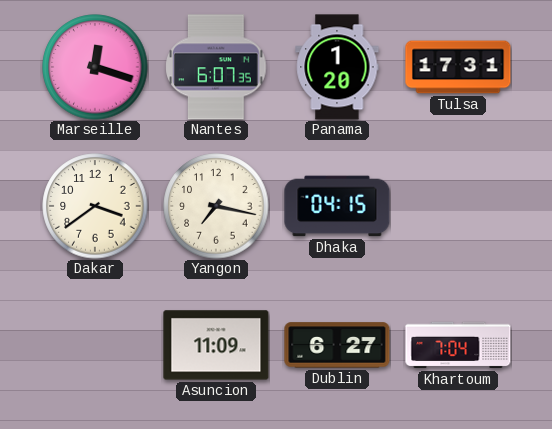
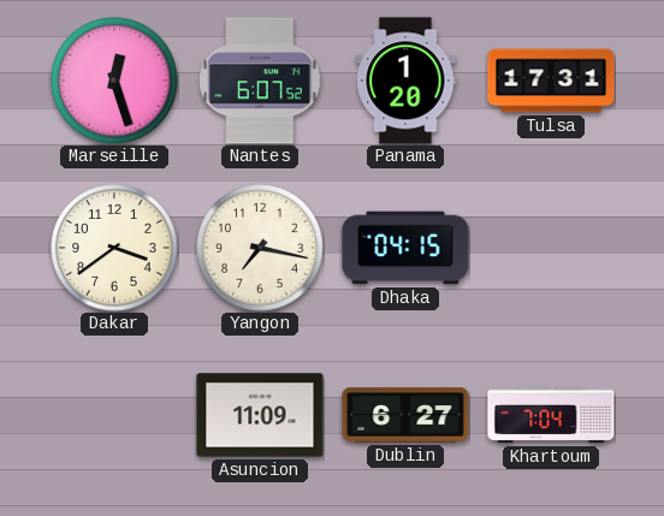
Marseille: 12:18 -> 12:27
Nantes: 6:07:35 -> 6:07:52
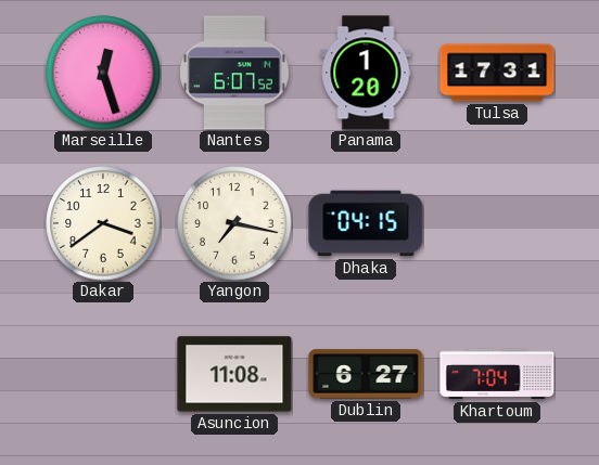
Asuncion: 11:09 -> 11:08
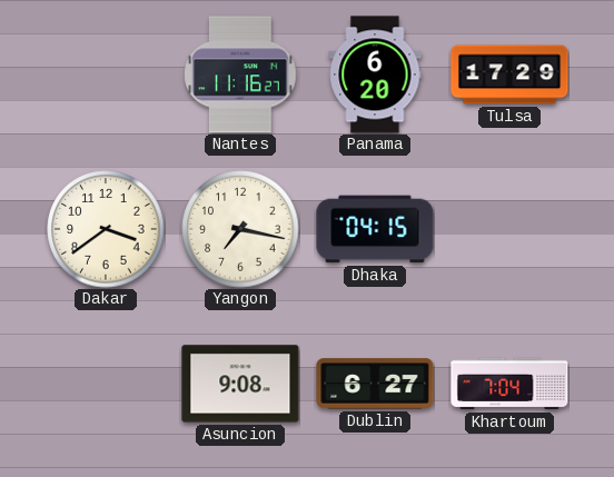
Marseille: 12:27 -> none
Nantes: 6:07 -> 11:16
Panama: 1:20 -> 6:20
Tulsa: 17:31 -> 17:29
Asuncion: 11:08 -> 9:08
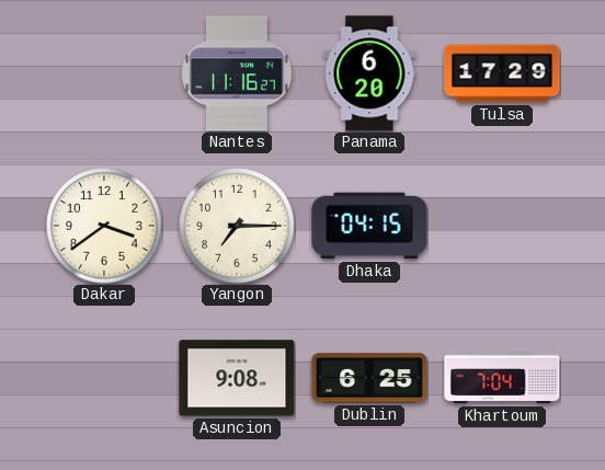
Yangon: 7:17 -> 7:15
Dublin: 6:27 -> 6:25
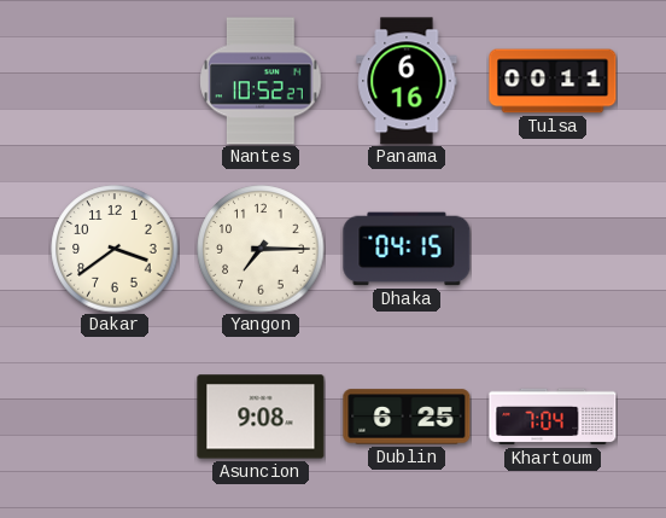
Nantes: 11:16 -> 10:52
Panama: 6:20 -> 6:16
Tulsa: 17:29 -> 00:11
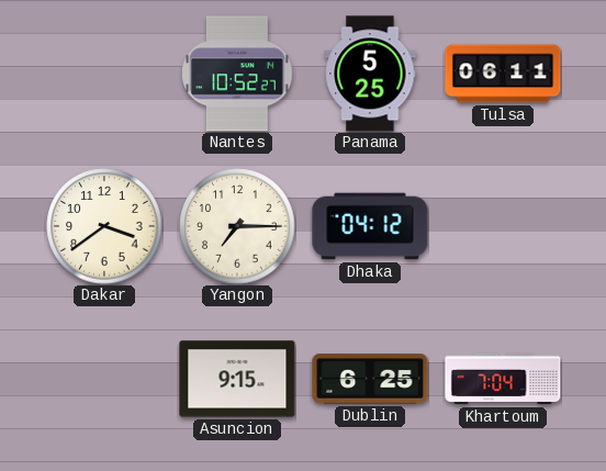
Panama: 6:16 -> 5:25
Tulsa: 00:11 -> 06:11
Dhaka: 04:15 -> 04:12
Asuncion: 9:08 -> 9:15
